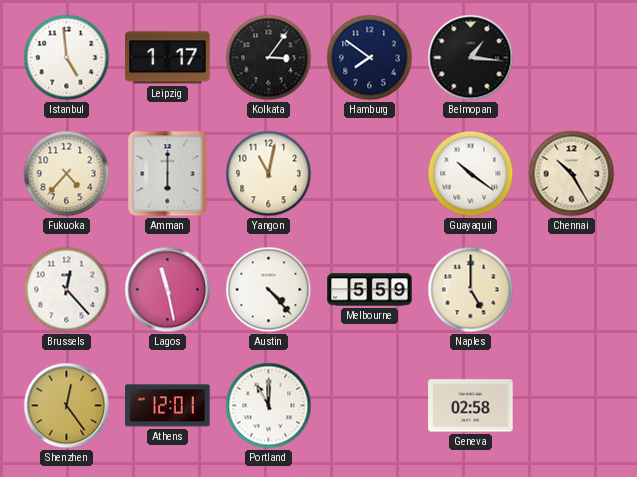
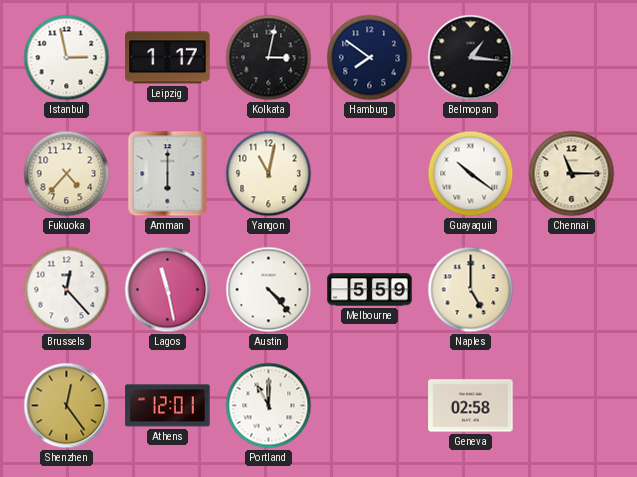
Istanbul: 4:59 -> 2:58
Kolkata: 3:06 -> 3:02
Chennai: 10:25 -> 11:15
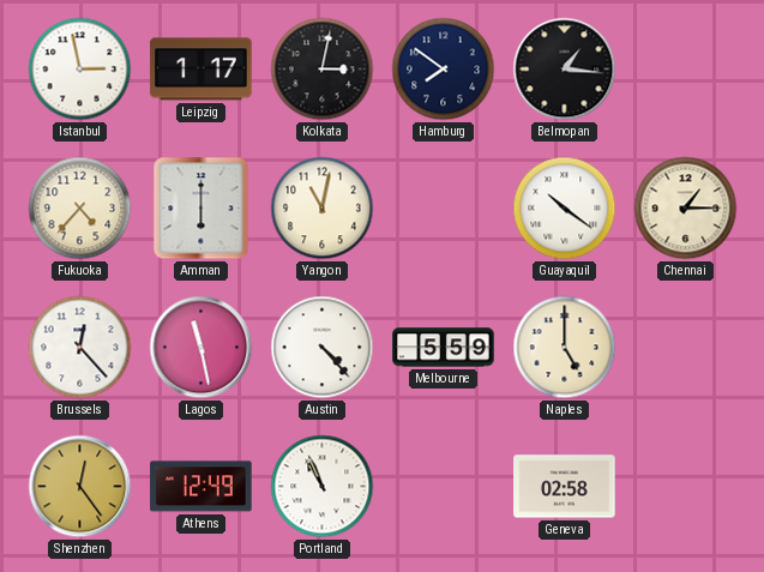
Chennai: 11:15 -> 1:15
Athens: 12:01 -> 12:49
Portland: 11:00 -> 10:56
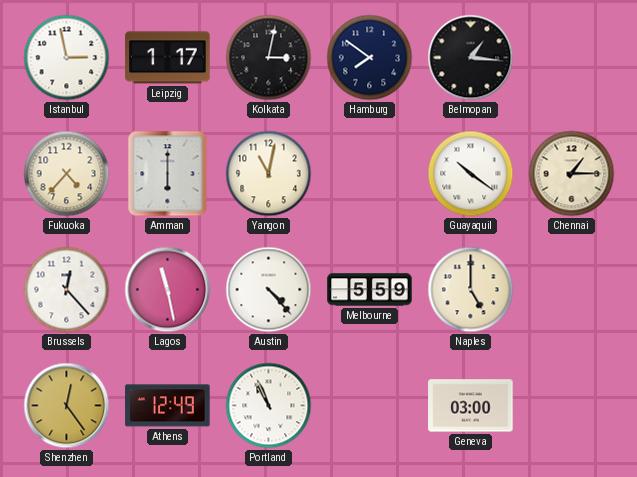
Geneva: 02:58 -> 03:00
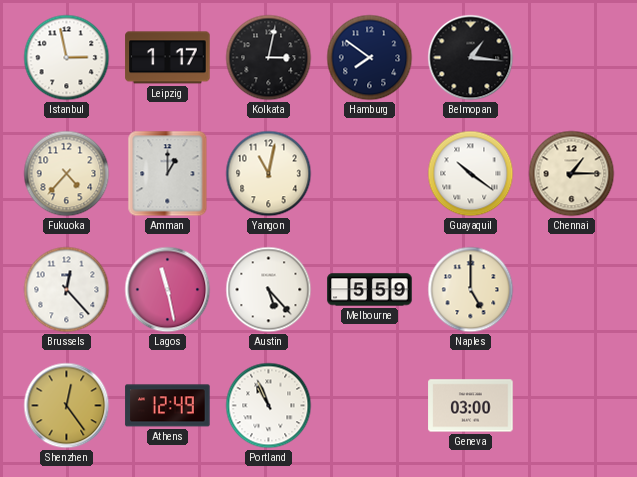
Amman: 6:00 -> 1:00
Austin: 4:23 -> 5:23
